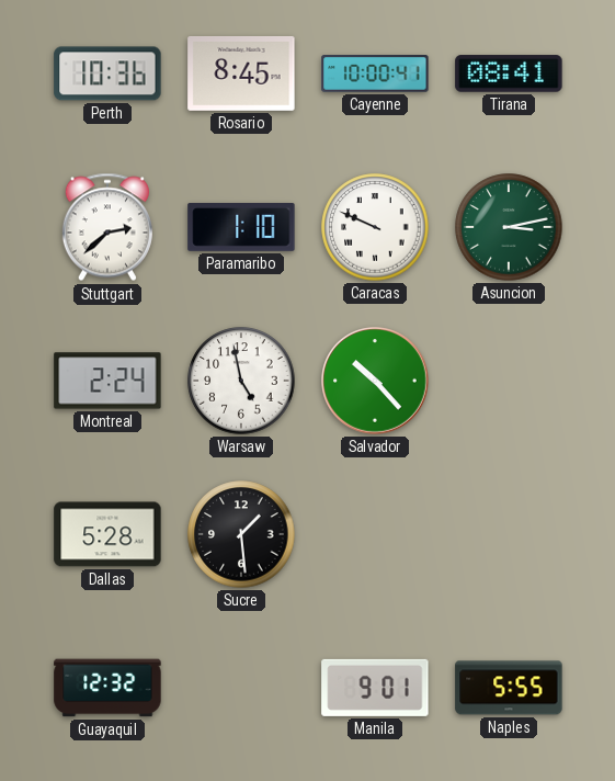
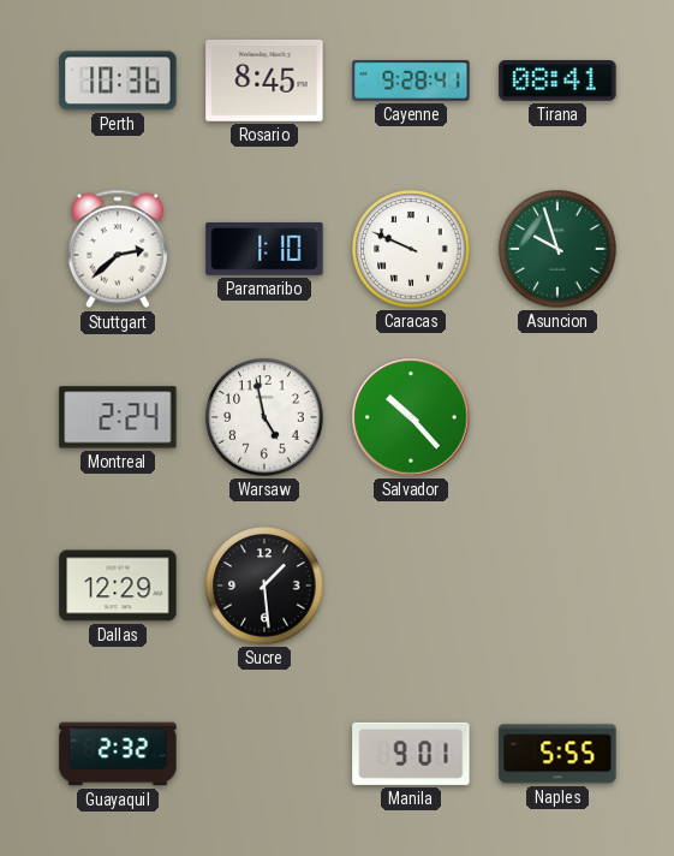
Cayenne: 10:00 -> 9:28
Asuncion: 3:13 -> 9:57
Dallas: 5:28 -> 12:29
Guayaquil: 12:32 -> 2:32
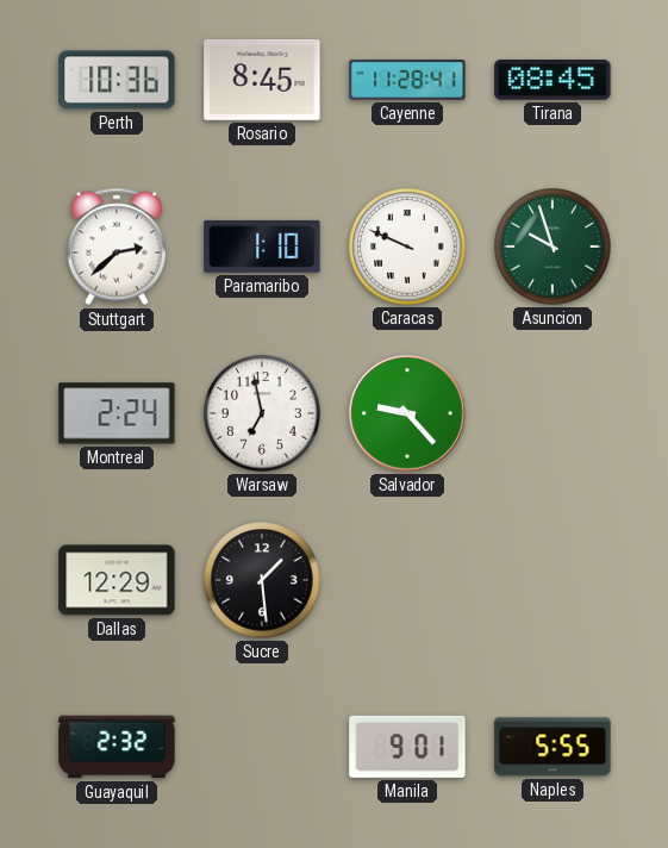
Cayenne: 9:28 -> 11:28
Tirana: 08:41 -> 08:45
Warsaw: 4:58 -> 6:58
Salvador: 10:23 -> 9:23
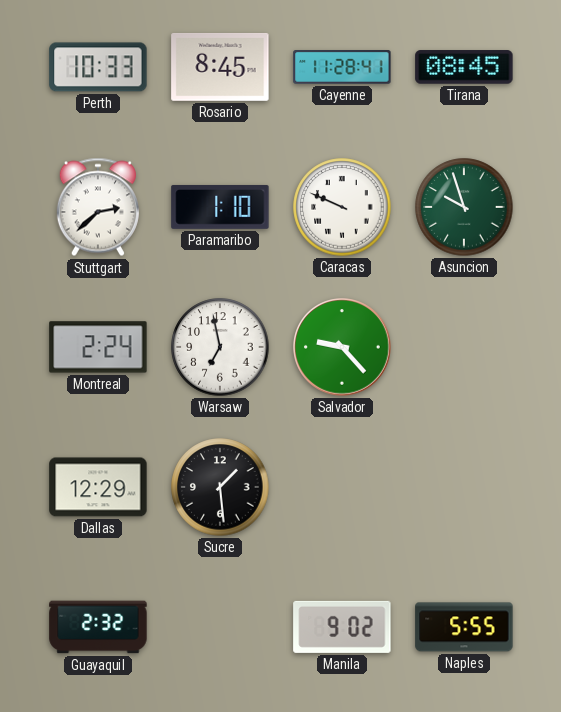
Perth: 10:36 -> 10:33
Manila: 9:01 -> 9:02
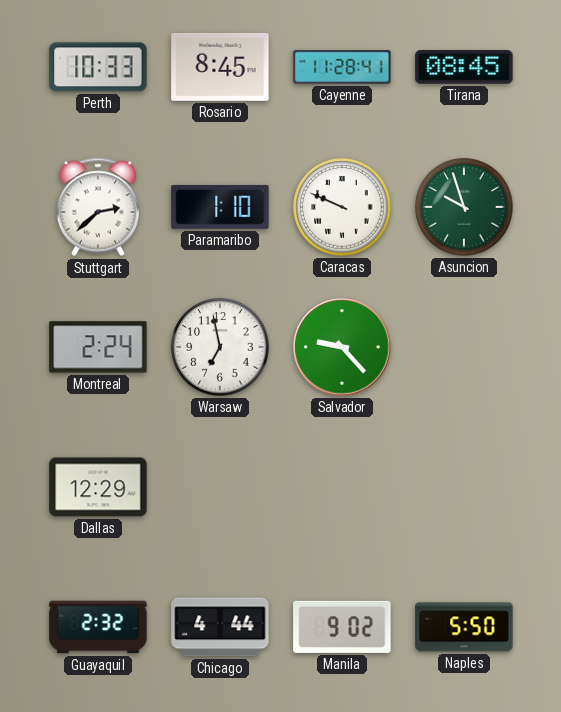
Sucre: 1:29 -> none
Chicago: none -> 4:44
Naples: 5:55 -> 5:50
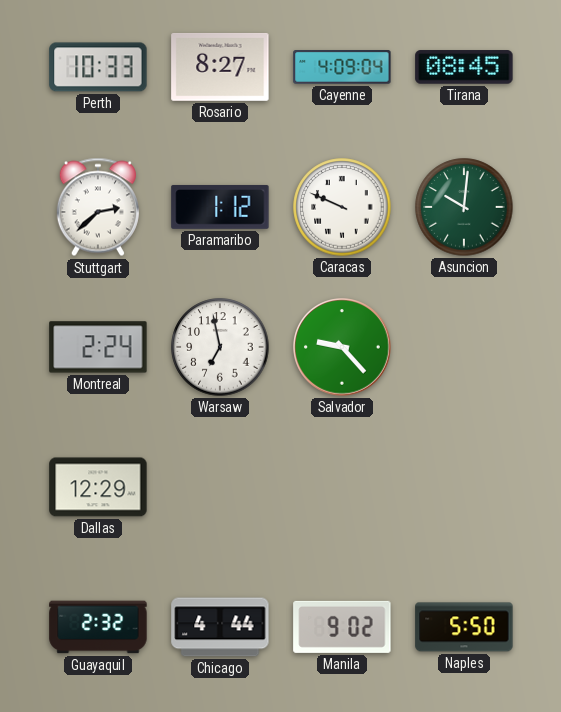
Rosario: 8:45 -> 8:27
Cayenne: 11:28 -> 4:09
Paramaribo: 1:10 -> 1:12
Asuncion: 9:57 -> 10:01
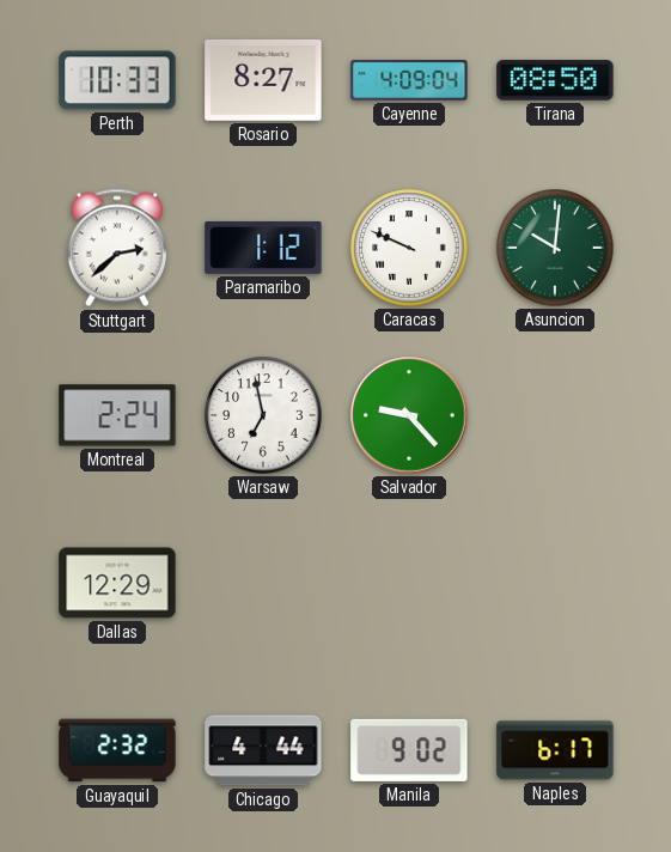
Tirana: 08:45 -> 08:50
Naples: 5:50 -> 6:17
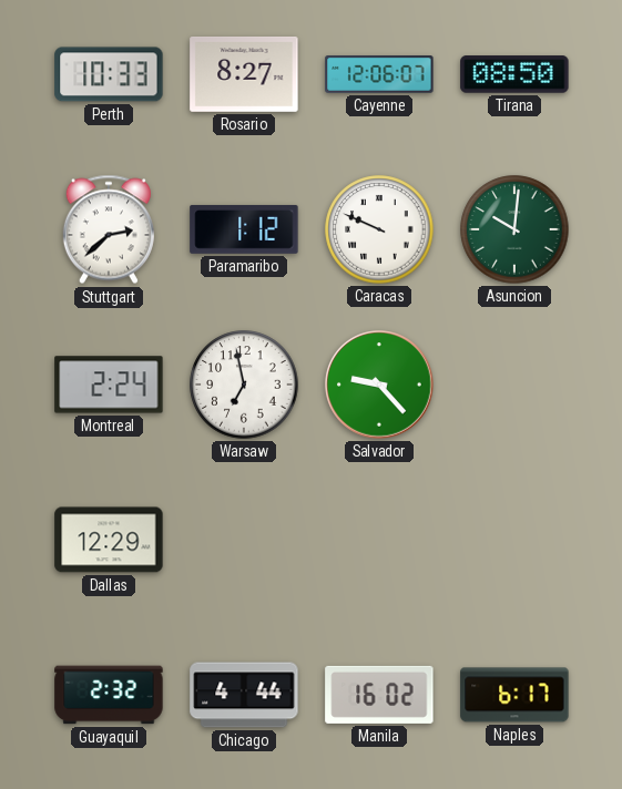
Cayenne: 4:09 -> 12:06
Manila: 9:02 -> 16:02
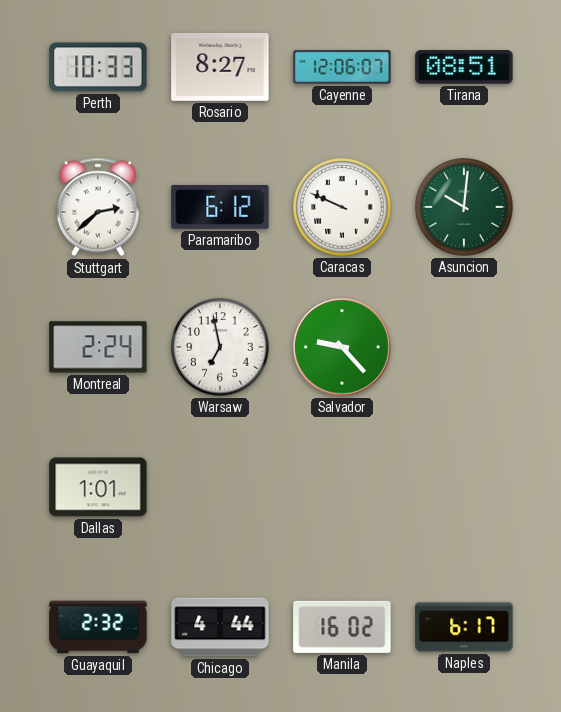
Tirana: 08:50 -> 08:51
Paramaribo: 1:12 -> 6:12
Dallas: 12:29 -> 1:01
